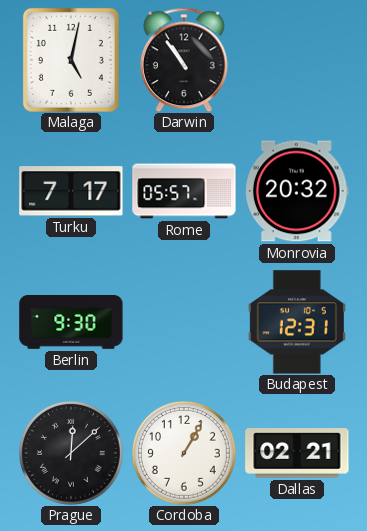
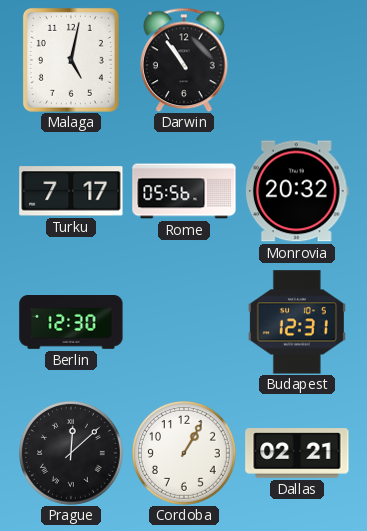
Rome: 05:57 -> 05:56
Berlin: 9:30 -> 12:30
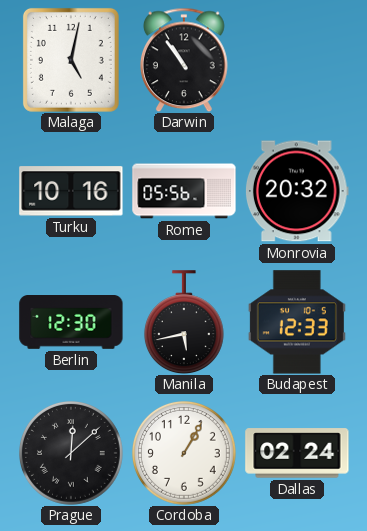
Turku: 7:17 -> 10:16
Manila: none -> 5:43
Budapest: 12:31 -> 12:33
Dallas: 02:21 -> 02:24
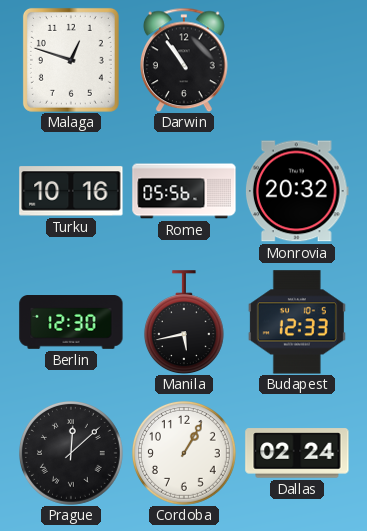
Malaga: 5:02 -> 12:48
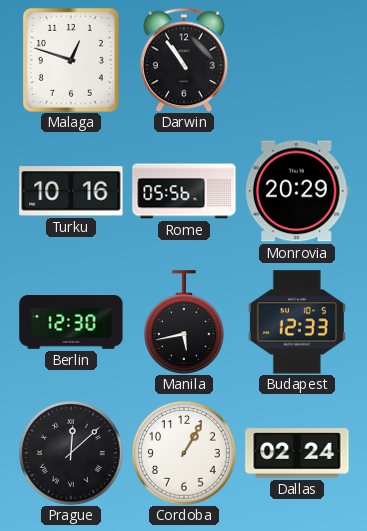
Monrovia: 20:32 -> 20:29
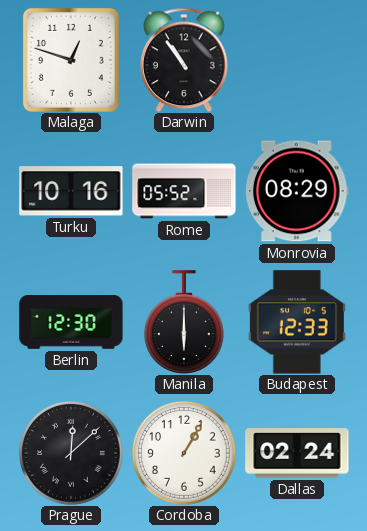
Rome: 05:56 -> 05:52
Monrovia: 20:29 -> 08:29
Manila: 5:43 -> 6:00
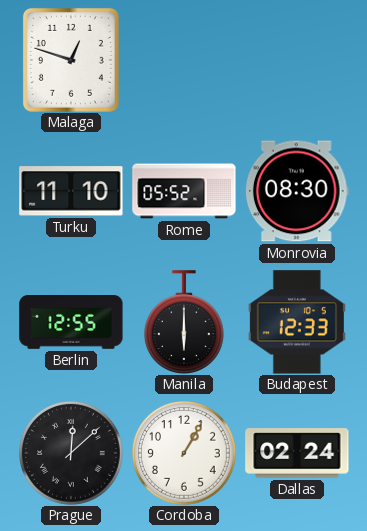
Darwin: 10:54 -> none
Turku: 10:16 -> 11:10
Monrovia: 08:29 -> 08:30
Berlin: 12:30 -> 12:55
